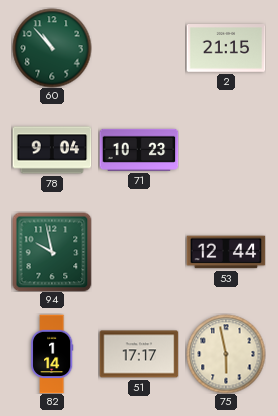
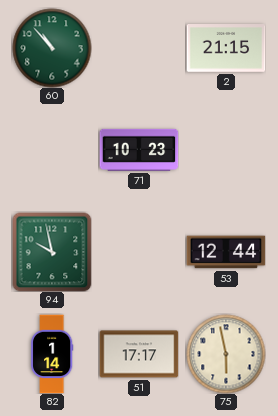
78: 9:04 -> none
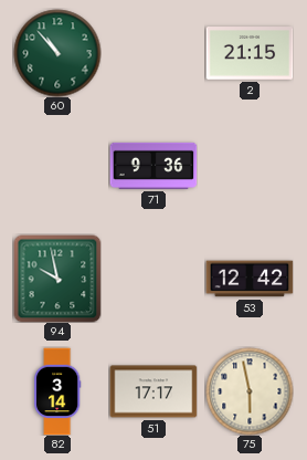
71: 10:23 -> 9:36
53: 12:44 -> 12:42
82: 1:14 -> 3:14
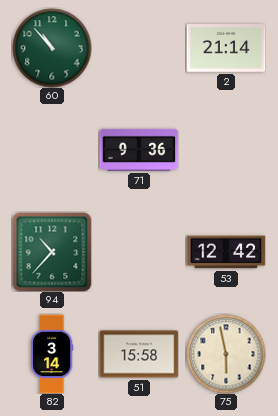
2: 21:15 -> 21:14
94: 9:58 -> 10:37
51: 17:17 -> 15:58
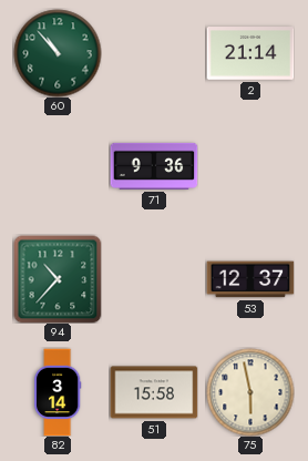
53: 12:42 -> 12:37
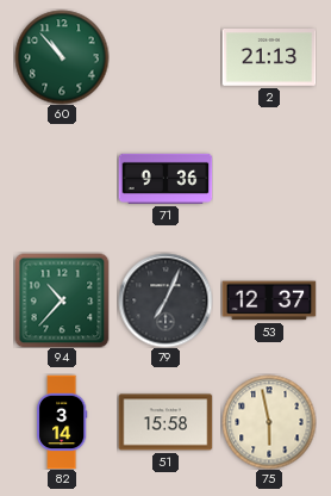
2: 21:14 -> 21:13
79: none -> 7:04
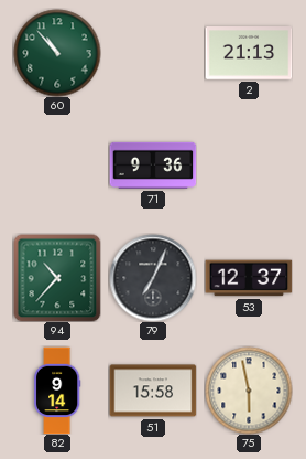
82: 3:14 -> 9:14
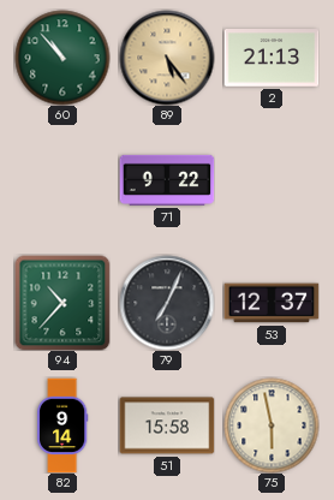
89: none -> 5:24
71: 9:36 -> 9:22
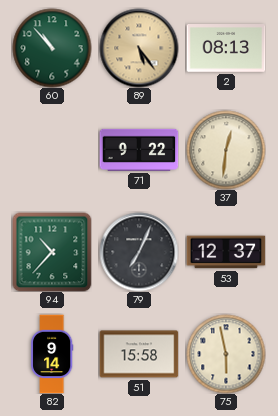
2: 21:13 -> 08:13
37: none -> 12:31
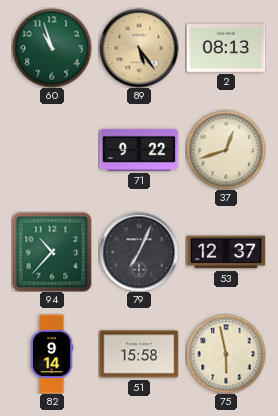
60: 10:53 -> 10:57
37: 12:31 -> 12:42
